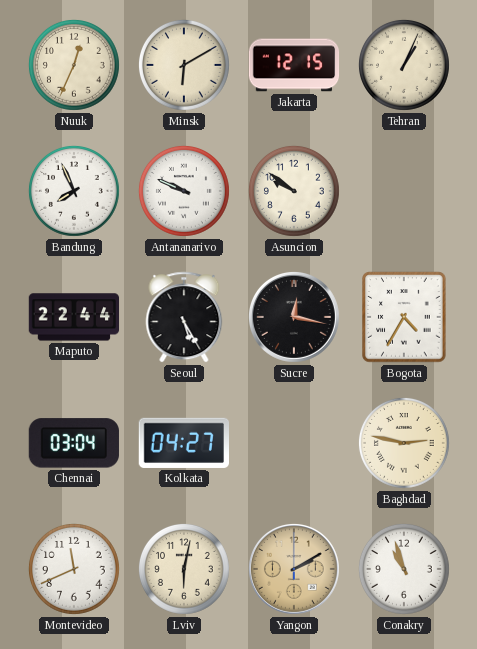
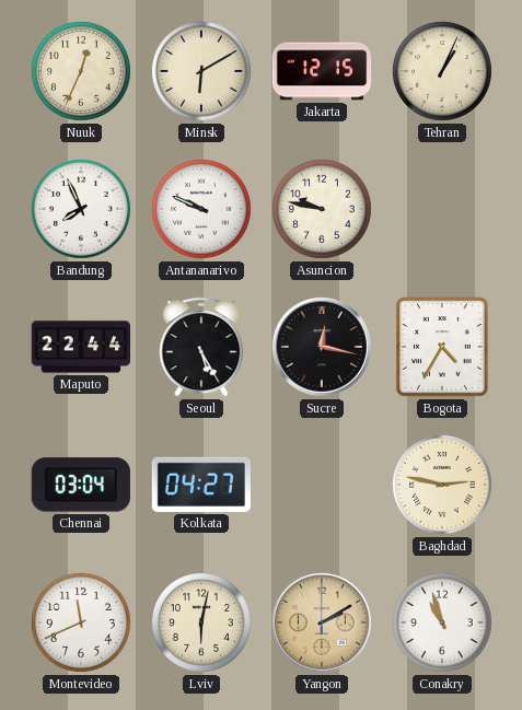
Asuncion: 9:51 -> 9:47
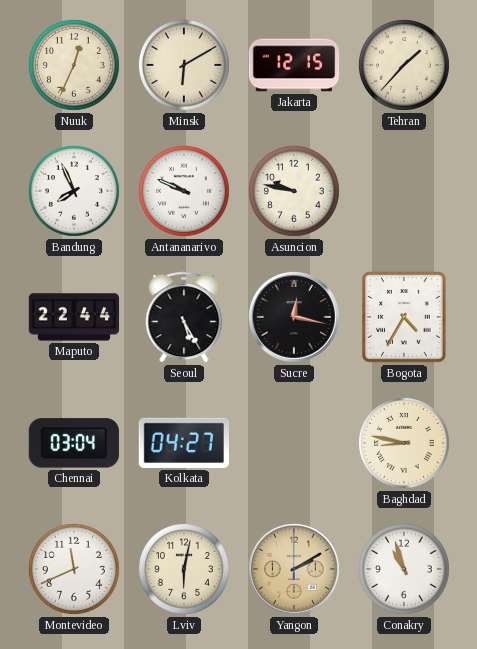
Tehran: 1:04 -> 1:37
Baghdad: 2:47 -> 8:47
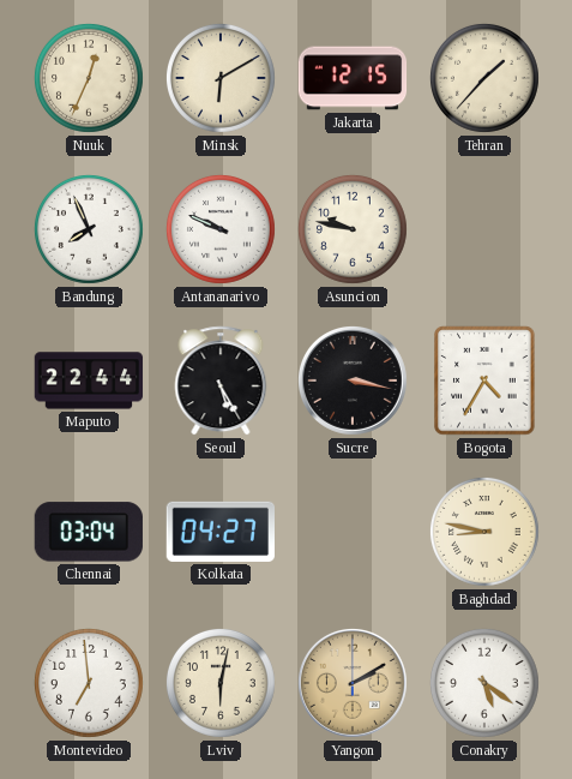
Sucre: 12:17 -> 3:17
Montevideo: 11:41 -> 6:59
Conakry: 10:57 -> 5:21
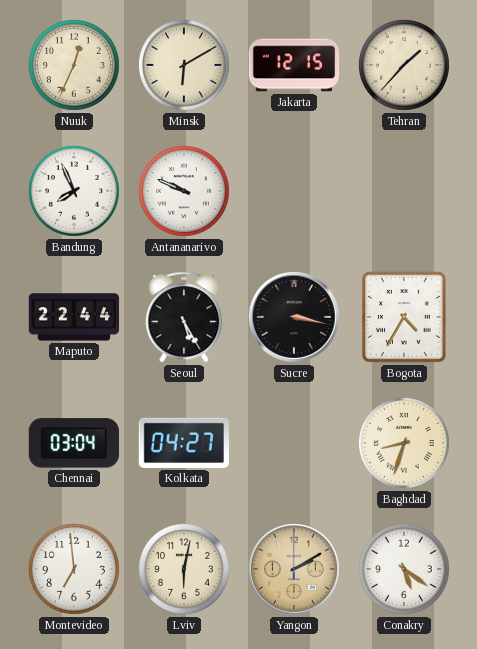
Asuncion: 9:47 -> none
Baghdad: 8:47 -> 8:33
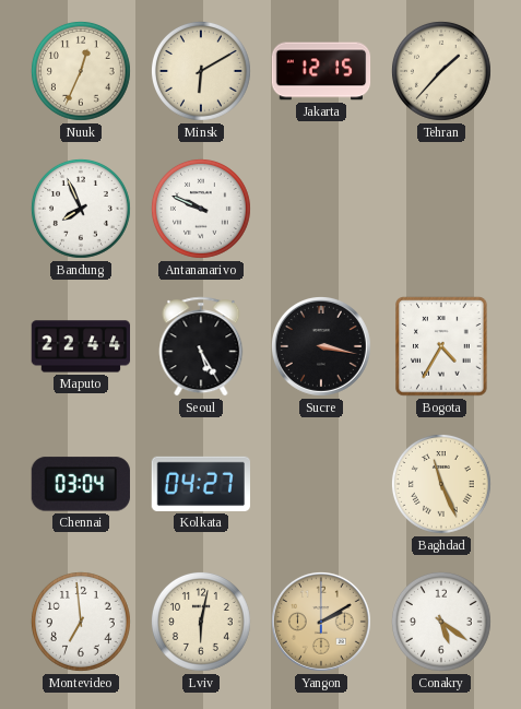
Baghdad: 8:33 -> 11:26
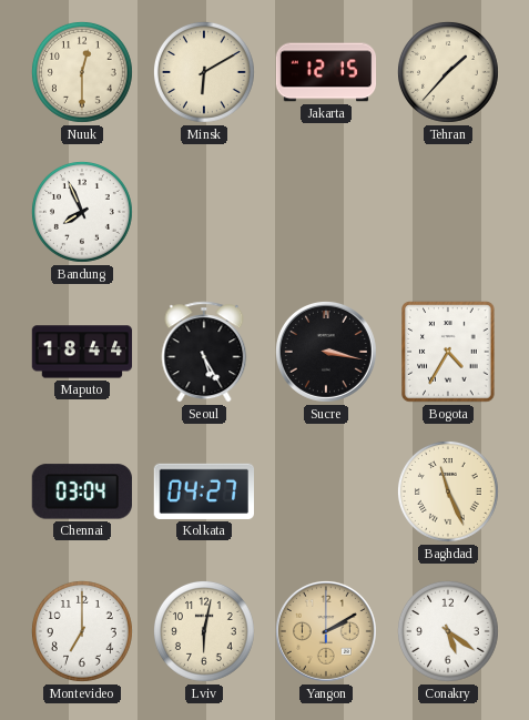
Nuuk: 12:34 -> 12:30
Antananarivo: 9:49 -> none
Maputo: 22:44 -> 18:44
Montevideo: 6:59 -> 7:00
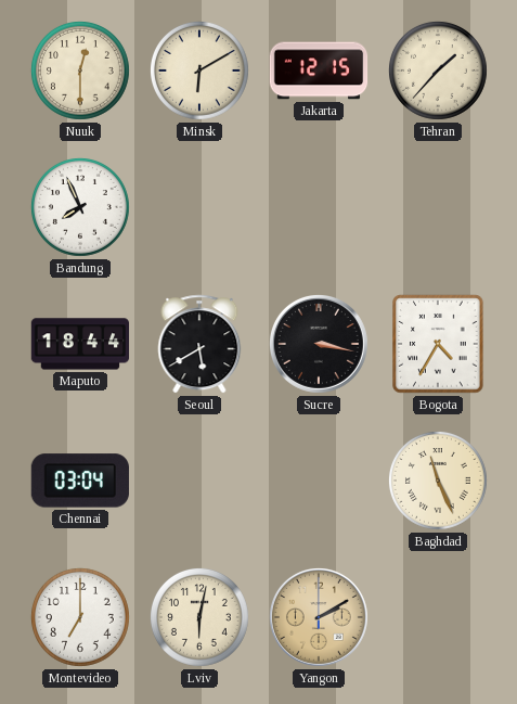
Seoul: 5:25 -> 5:40
Kolkata: 04:27 -> none
Conakry: 5:21 -> none
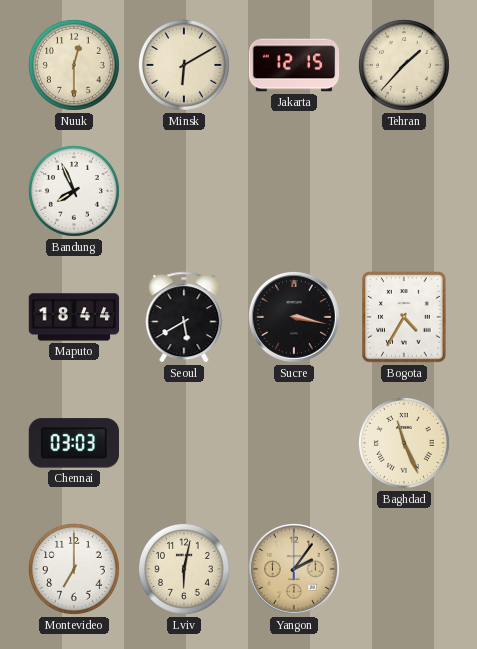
Chennai: 03:04 -> 03:03
Yangon: 2:10 -> 2:06
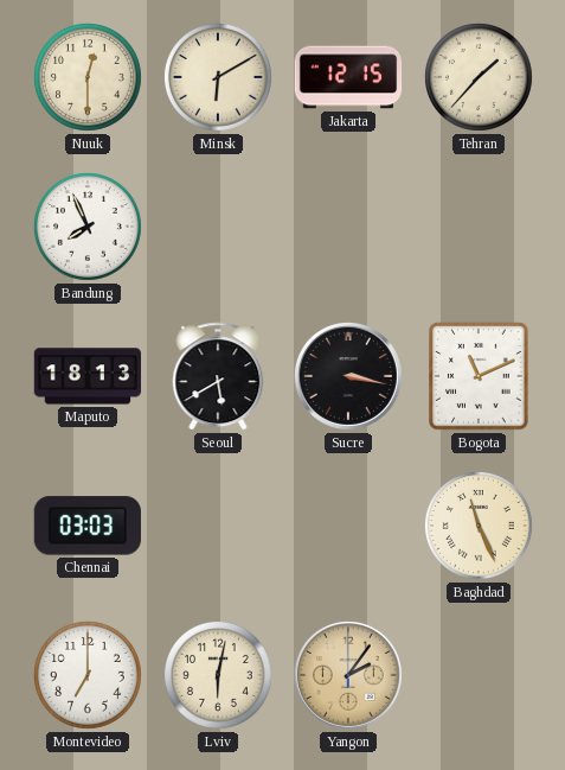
Maputo: 18:44 -> 18:13
Bogota: 4:35 -> 11:11
